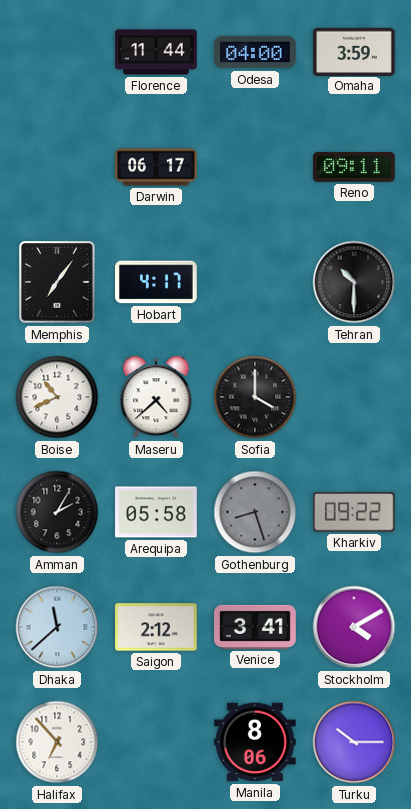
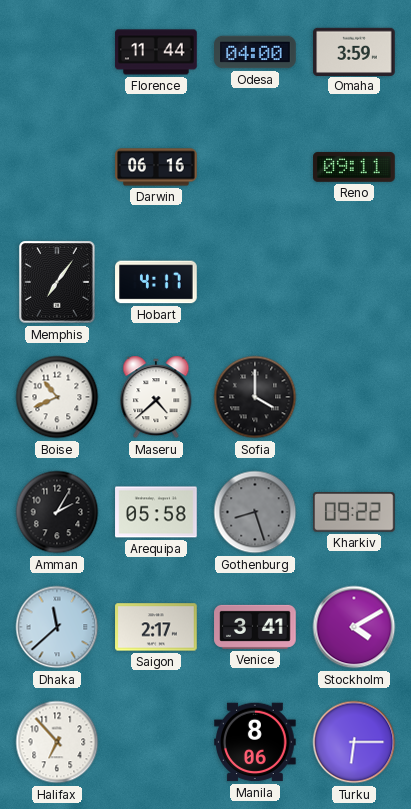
Darwin: 06:17 -> 06:16
Tehran: 10:30 -> none
Saigon: 2:12 -> 2:17
Turku: 10:15 -> 6:15
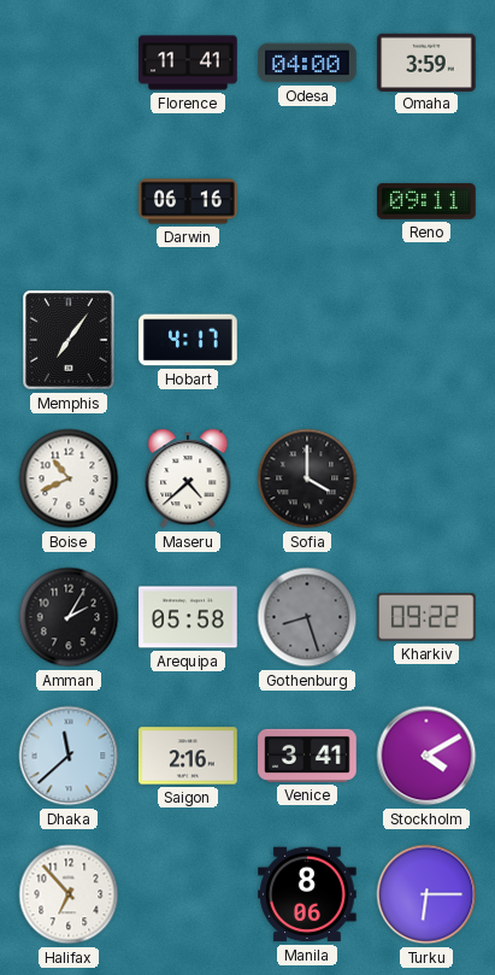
Florence: 11:44 -> 11:41
Saigon: 2:17 -> 2:16
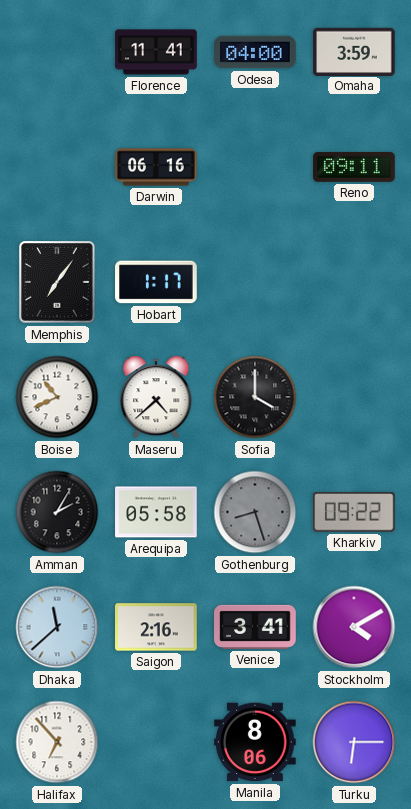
Hobart: 4:17 -> 1:17
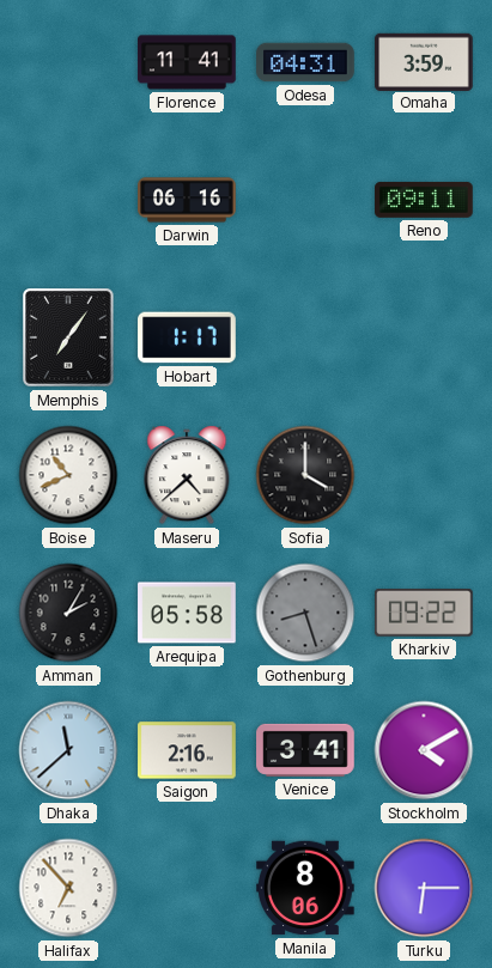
Odesa: 04:00 -> 04:31
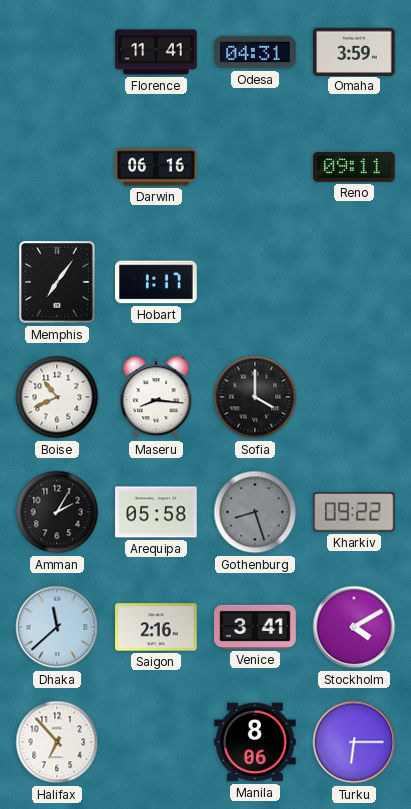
Maseru: 4:38 -> 8:16
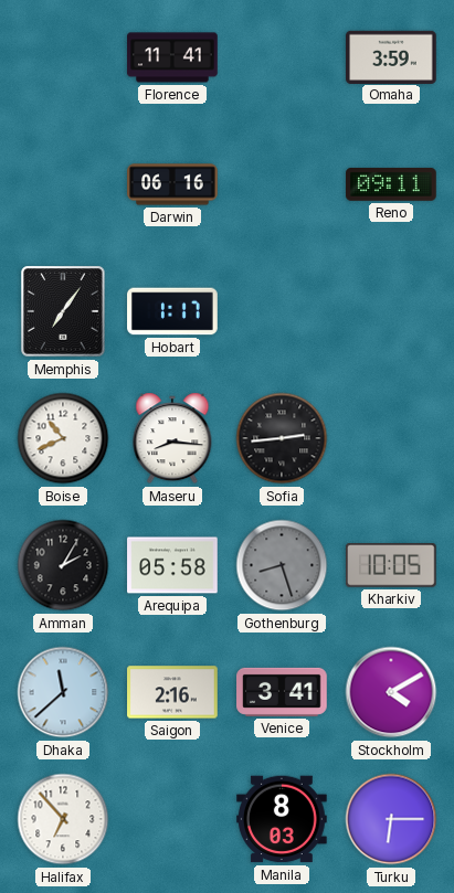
Odesa: 04:31 -> none
Sofia: 4:00 -> 2:44
Kharkiv: 09:22 -> 10:05
Manila: 8:06 -> 8:03
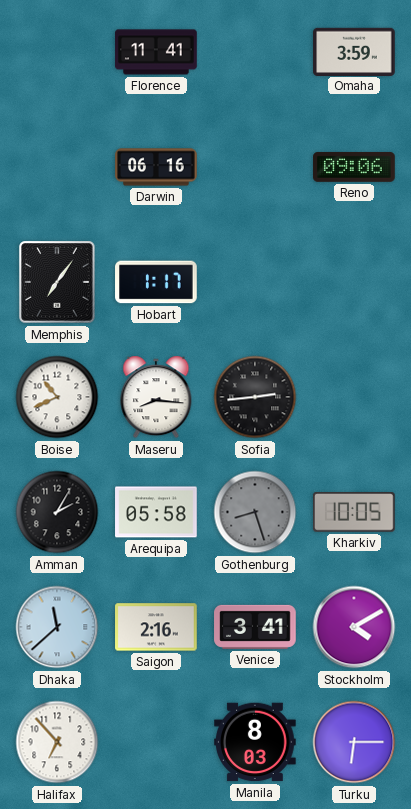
Reno: 09:11 -> 09:06
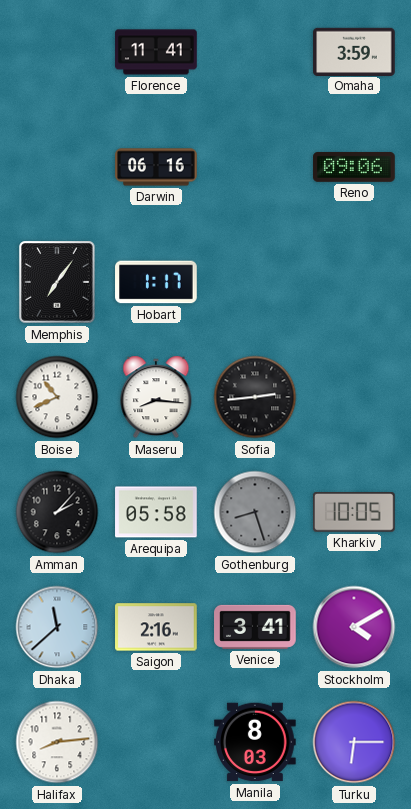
Amman: 2:05 -> 2:07
Halifax: 6:53 -> 8:14
